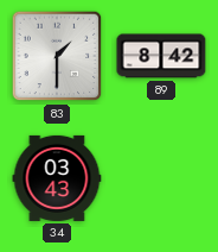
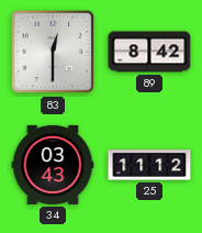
83: 1:30 -> 12:30
25: none -> 11:12
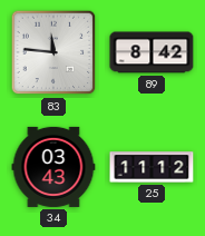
83: 12:30 -> 11:46
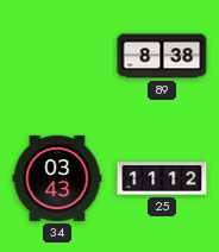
83: 11:46 -> none
89: 8:42 -> 8:38
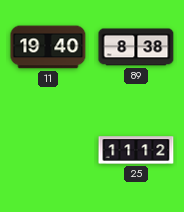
11: none -> 19:40
34: 03:43 -> none
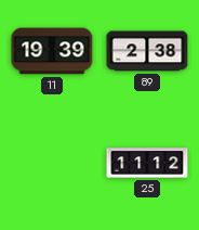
11: 19:40 -> 19:39
89: 8:38 -> 2:38
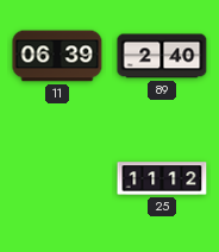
11: 19:39 -> 06:39
89: 2:38 -> 2:40
